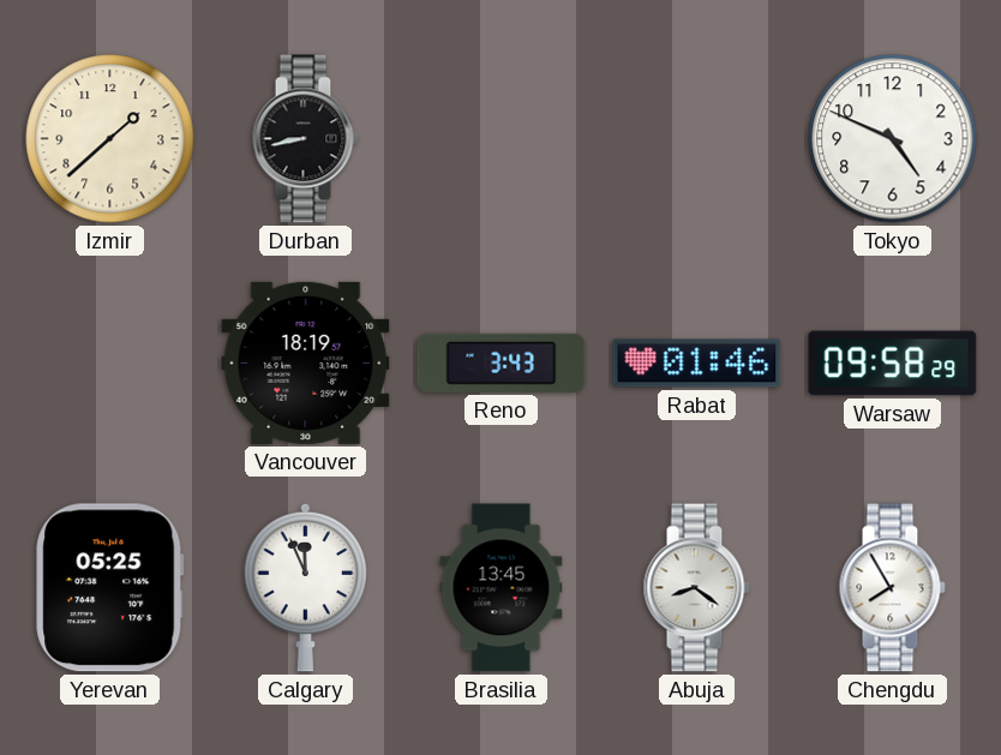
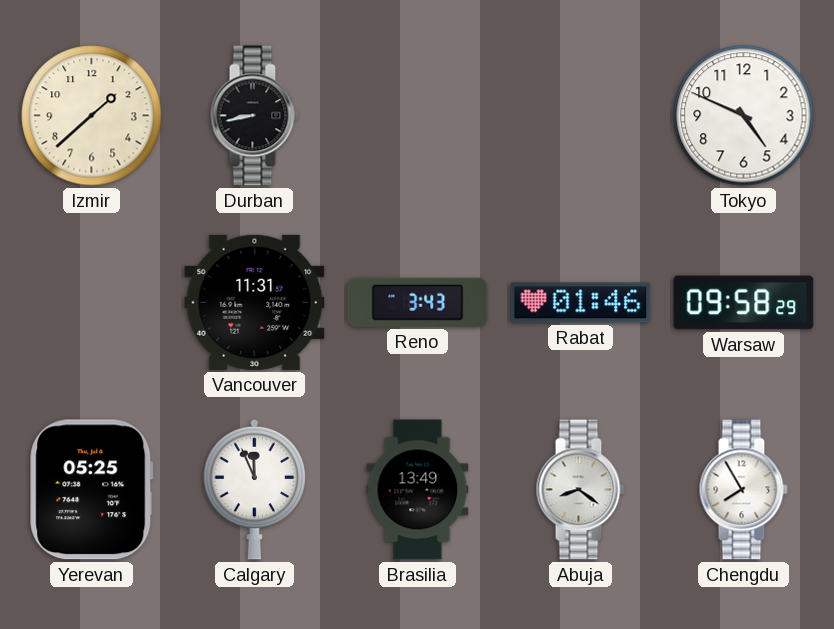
Vancouver: 18:19 -> 11:31
Brasilia: 13:45 -> 13:49
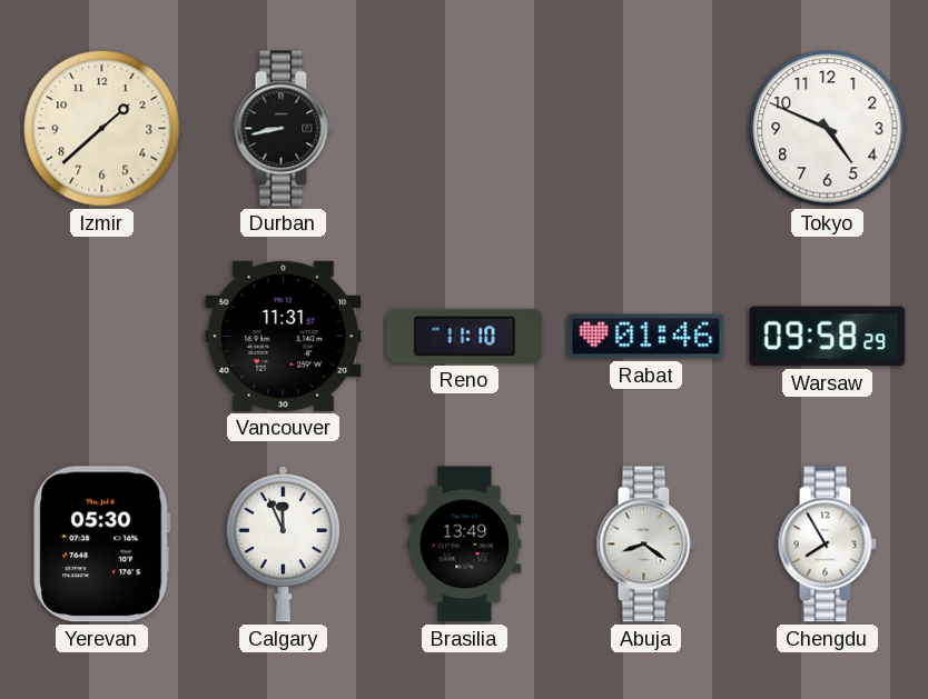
Reno: 3:43 -> 11:10
Yerevan: 05:25 -> 05:30
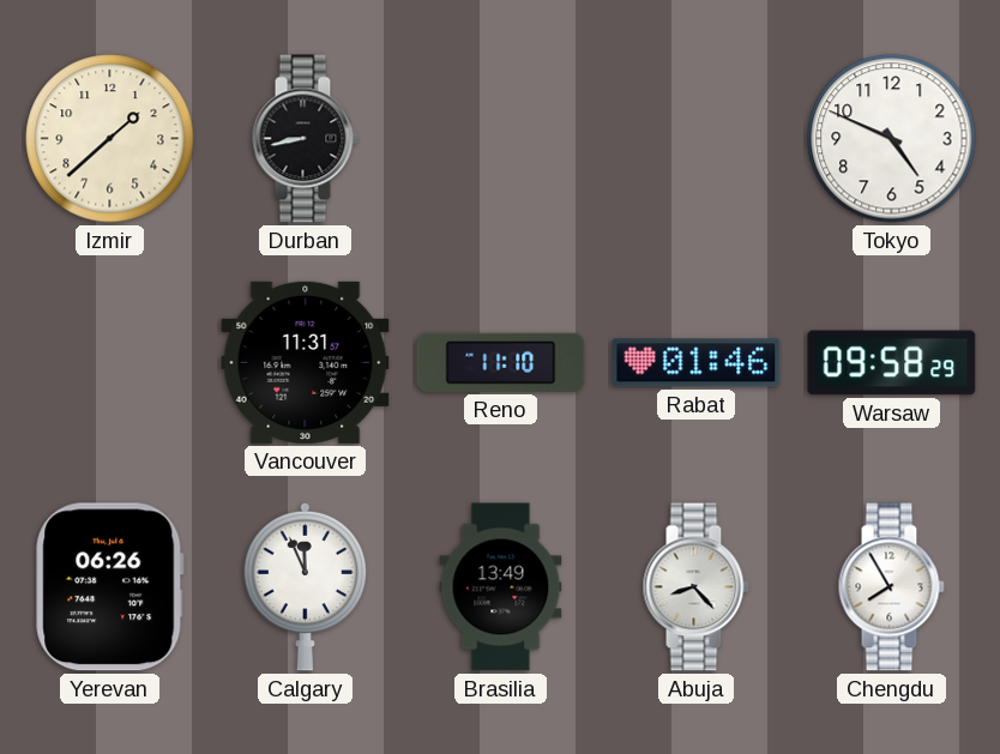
Yerevan: 05:30 -> 06:26
Abuja: 8:21 -> 8:23
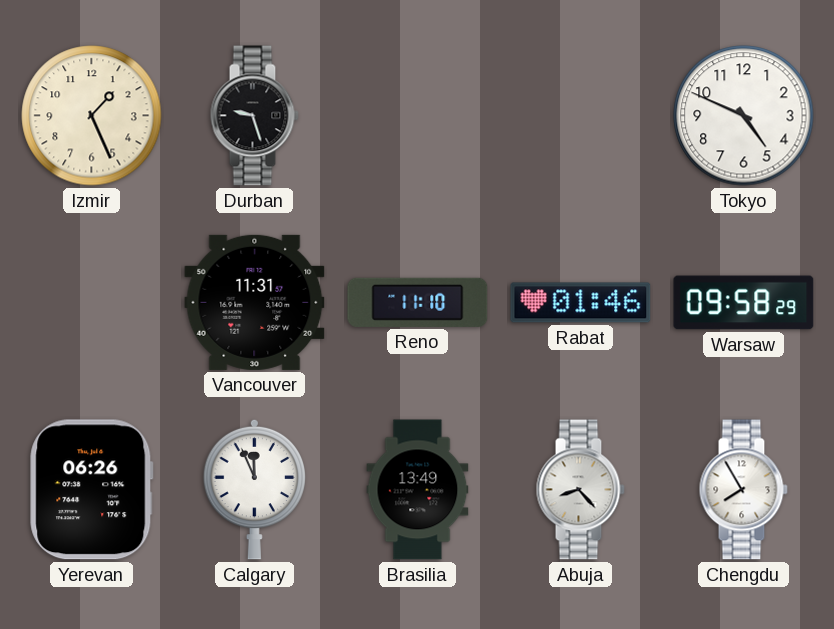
Izmir: 1:38 -> 1:26
Durban: 8:43 -> 9:27
